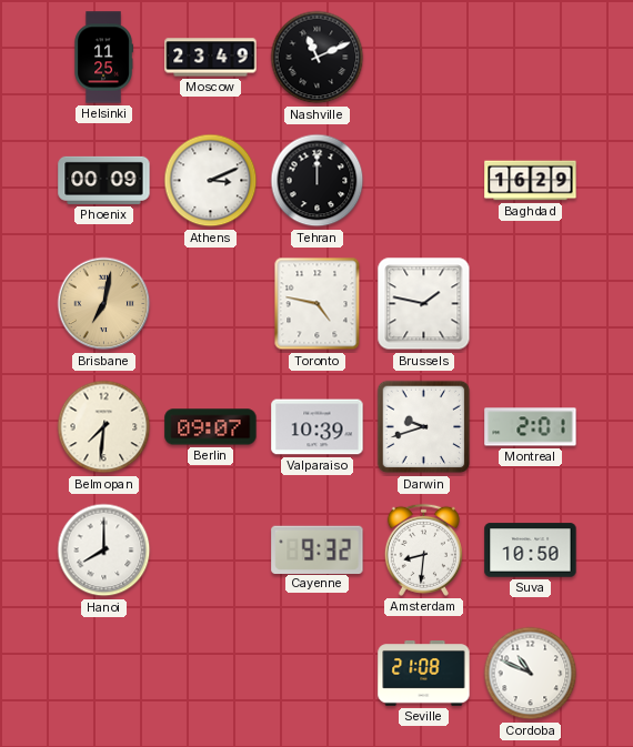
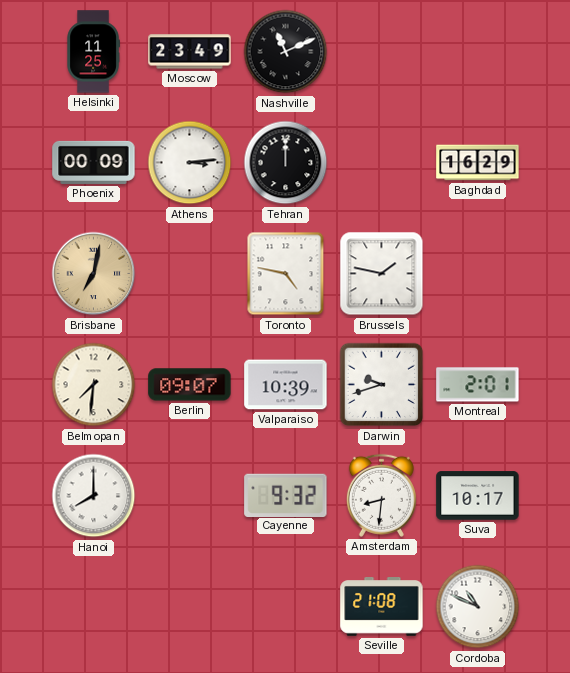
Athens: 3:11 -> 3:14
Suva: 10:50 -> 10:17
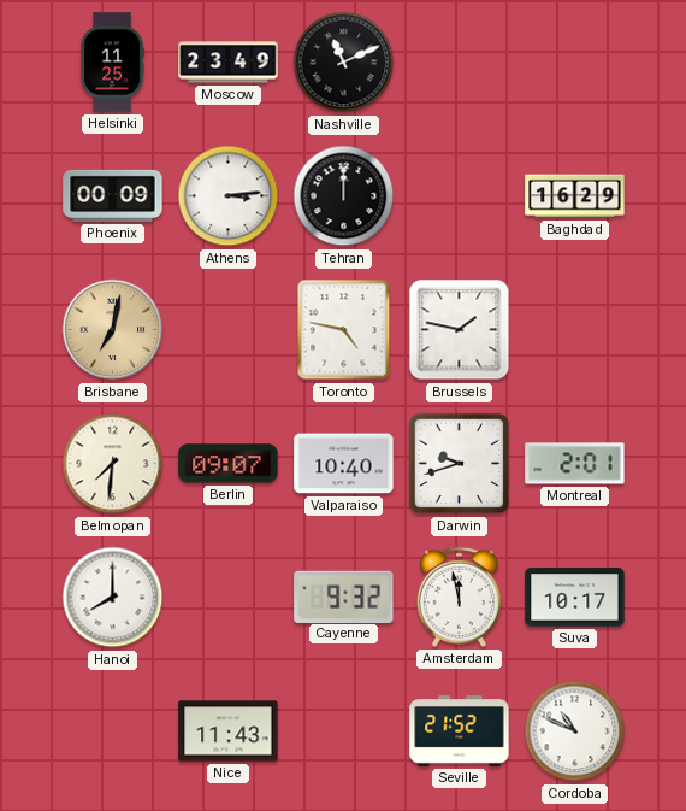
Valparaiso: 10:39 -> 10:40
Amsterdam: 8:31 -> 11:58
Nice: none -> 11:43
Seville: 21:08 -> 21:52
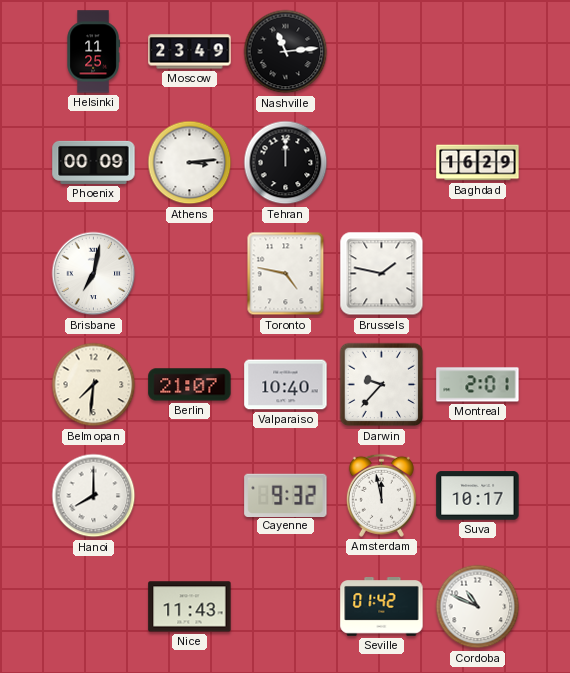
Nashville: 11:11 -> 11:14
Brisbane dial: champagne -> white
Berlin: 09:07 -> 21:07
Darwin: 9:42 -> 9:37
Seville: 21:52 -> 01:42
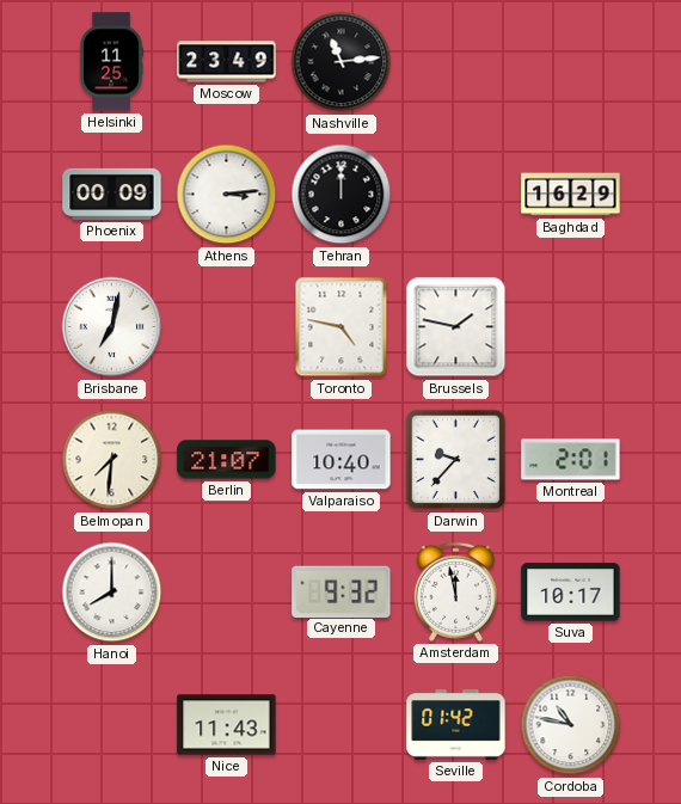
Cordoba: 10:49 -> 10:47
